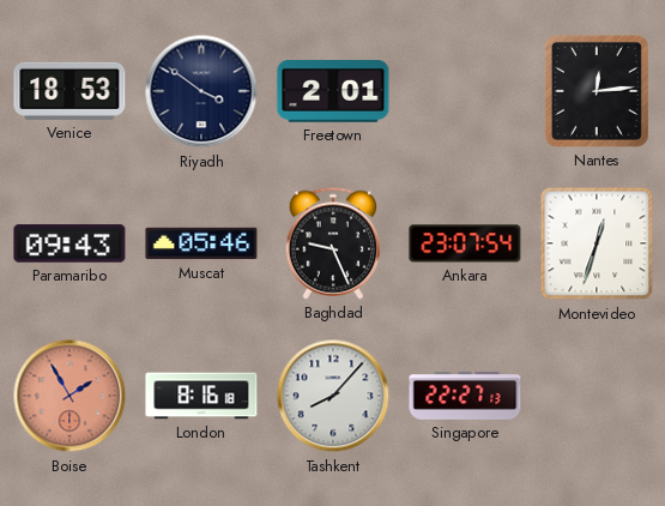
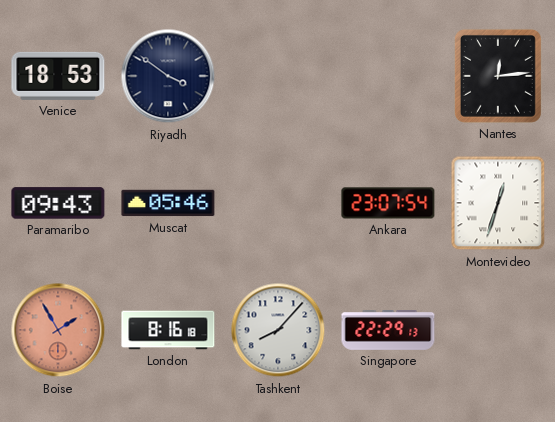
Freetown: 2:01 -> none
Baghdad: 9:26 -> none
Singapore: 22:27 -> 22:29
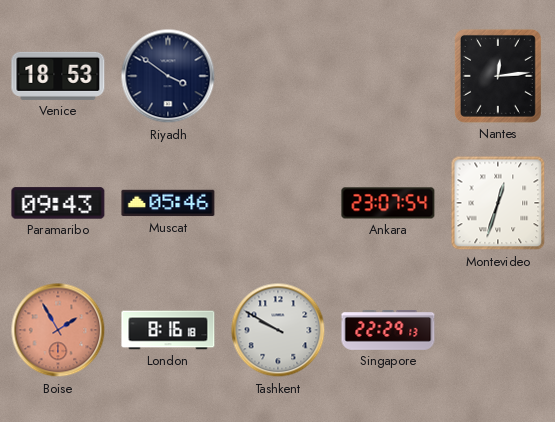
Tashkent: 8:07 -> 9:50
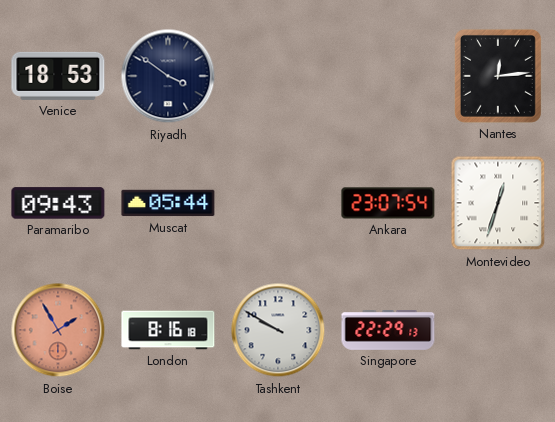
Muscat: 05:46 -> 05:44
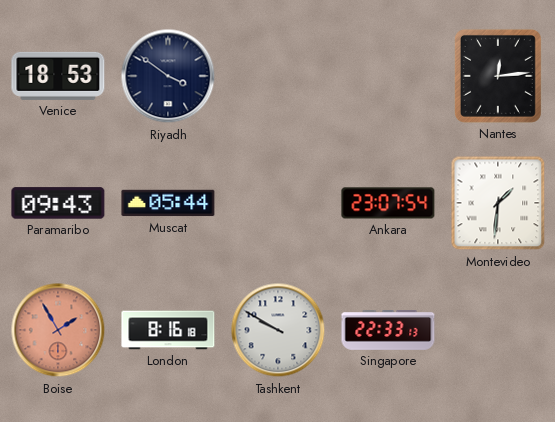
Montevideo: 12:33 -> 1:31
Singapore: 22:29 -> 22:33
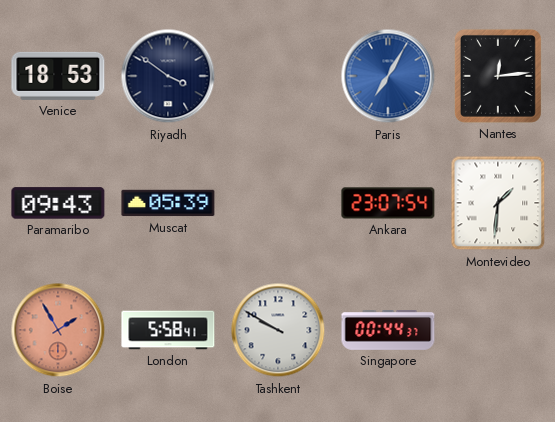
Paris: none -> 7:05
Muscat: 05:44 -> 05:39
London: 8:16 -> 5:58
Singapore: 22:33 -> 00:44
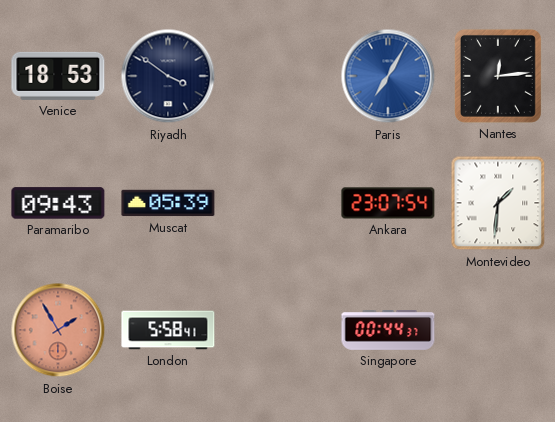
Tashkent: 9:50 -> none
